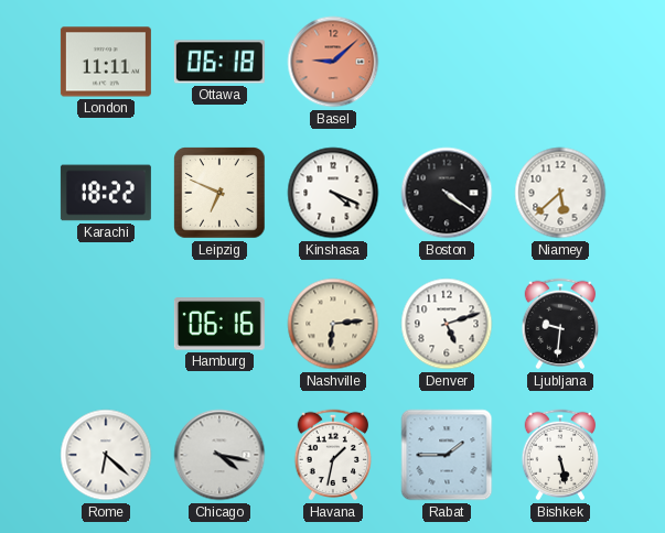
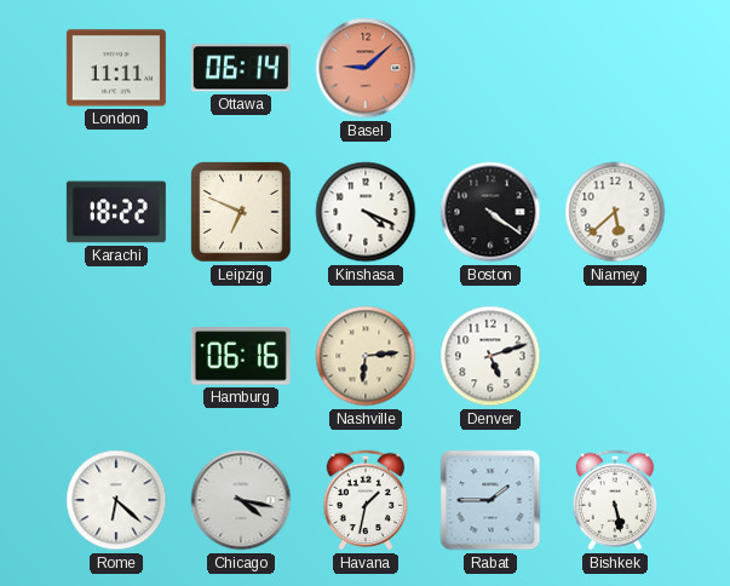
Ottawa: 06:18 -> 06:14
Ljubljana: 9:31 -> none
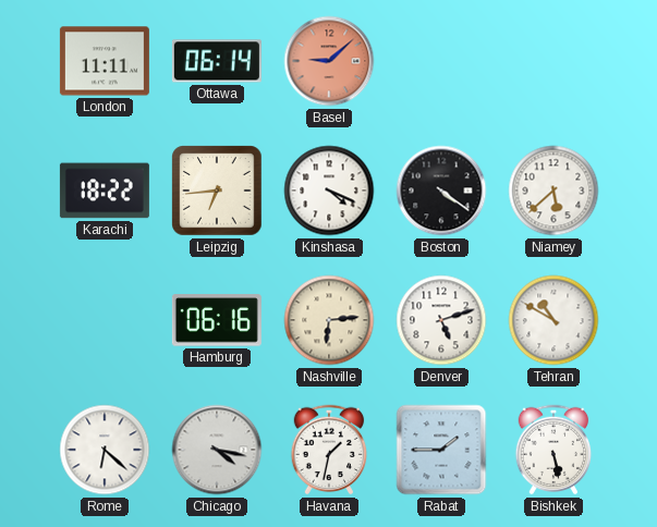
Leipzig: 6:49 -> 6:44
Tehran: none -> 10:50
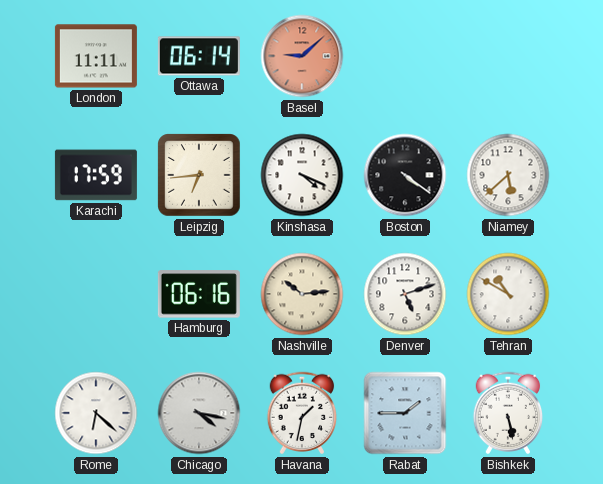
Karachi: 18:22 -> 17:59
Nashville: 6:14 -> 10:14
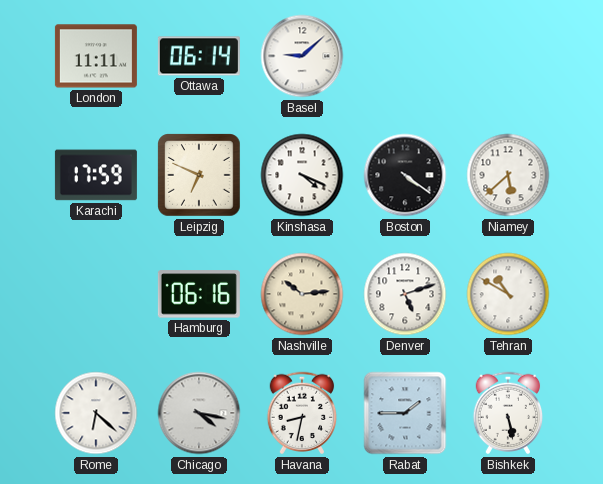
Basel dial: salmon -> white
Leipzig: 6:44 -> 6:49
Havana: 1:32 -> 8:32
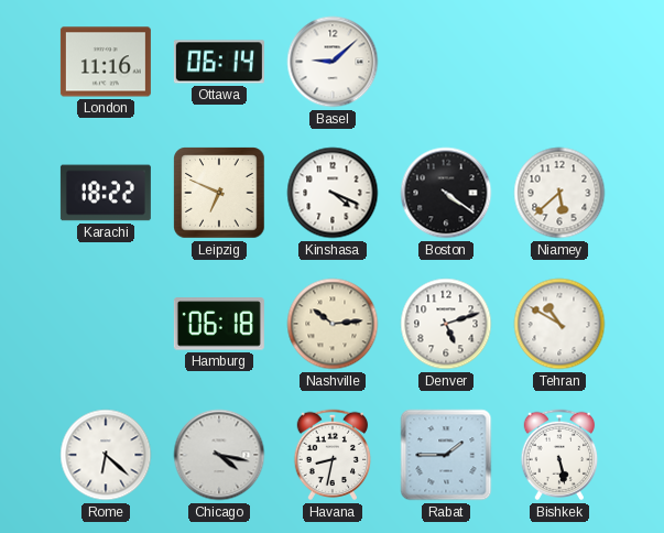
London: 11:11 -> 11:16
Karachi: 17:59 -> 18:22
Hamburg: 06:16 -> 06:18
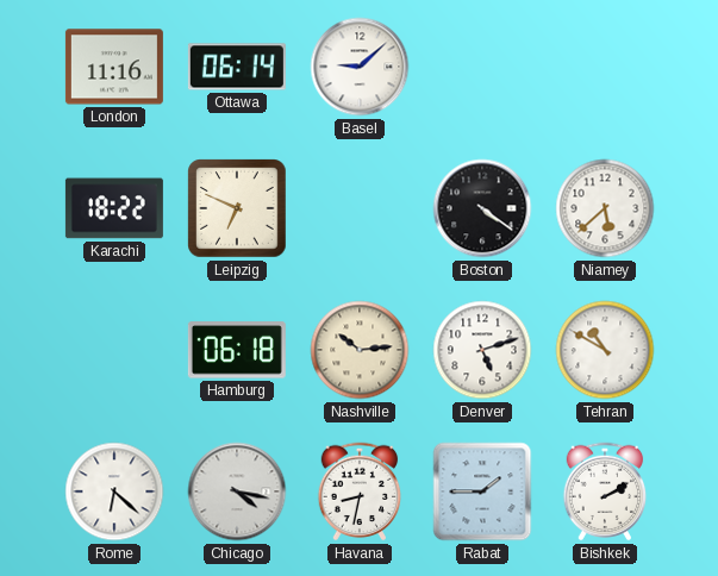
Kinshasa: 4:19 -> none
Bishkek: 5:28 -> 2:10
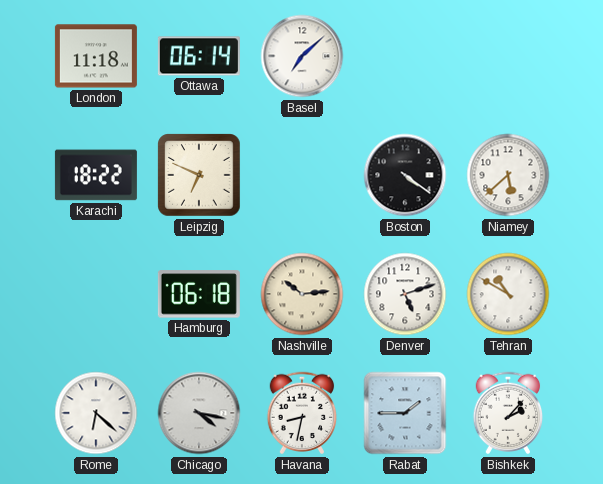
London: 11:16 -> 11:18
Basel: 9:08 -> 7:08
Bishkek: 2:10 -> 2:07
